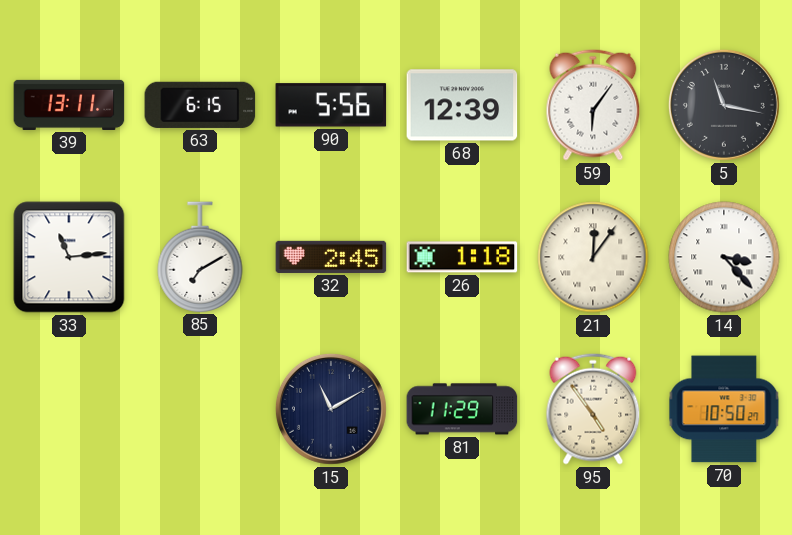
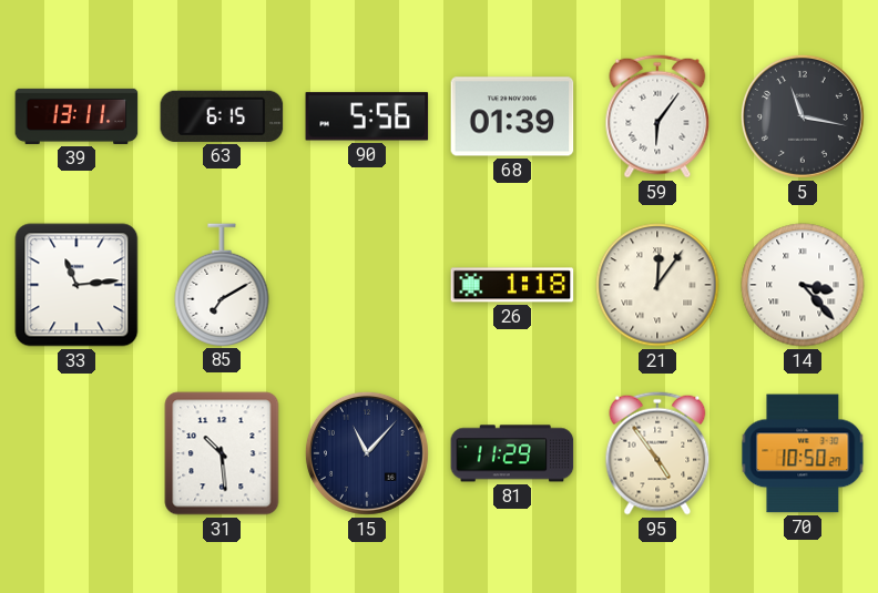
68: 12:39 -> 01:39
32: 2:45 -> none
31: none -> 10:29
15: 11:10 -> 11:07
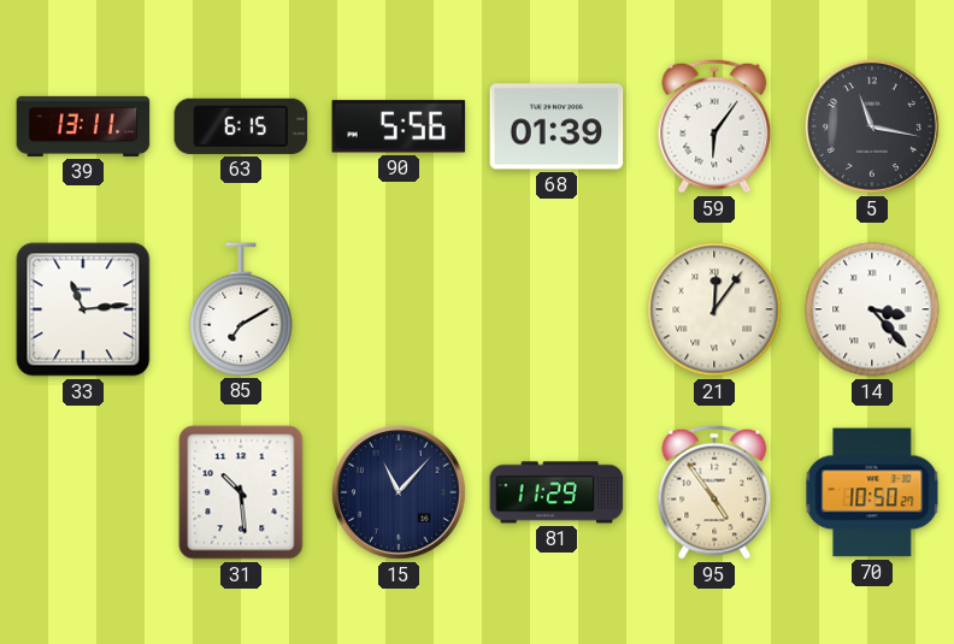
26: 1:18 -> none
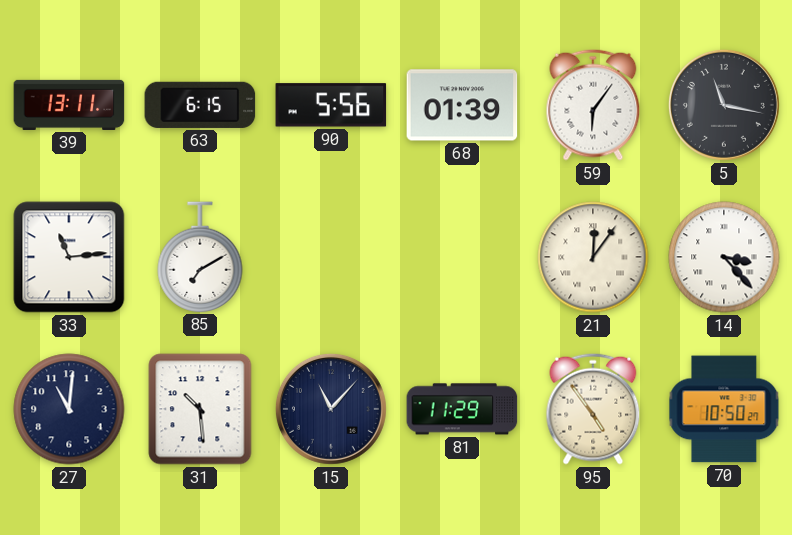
27: none -> 11:01
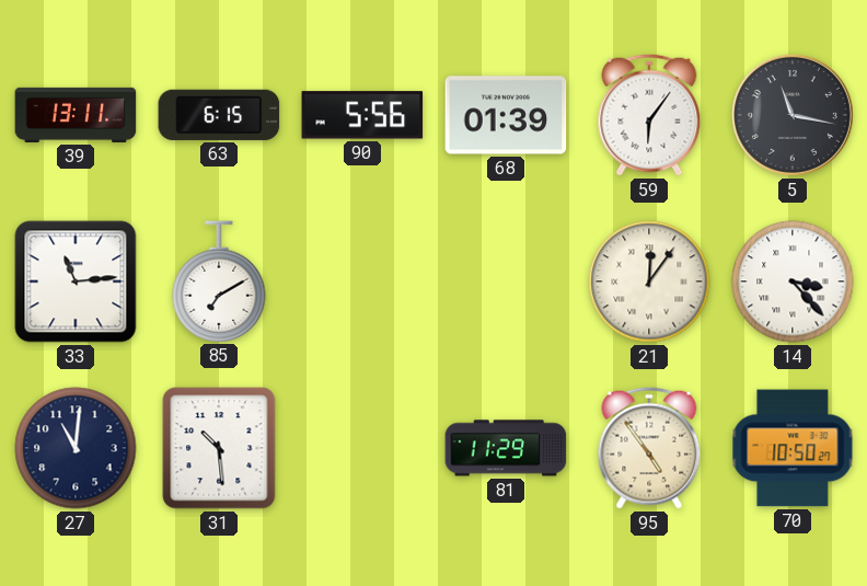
15: 11:07 -> none
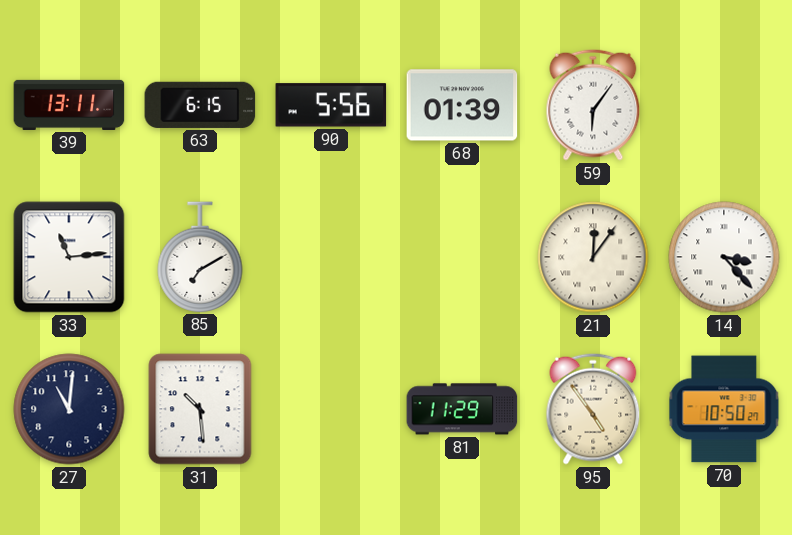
5: 11:17 -> none
